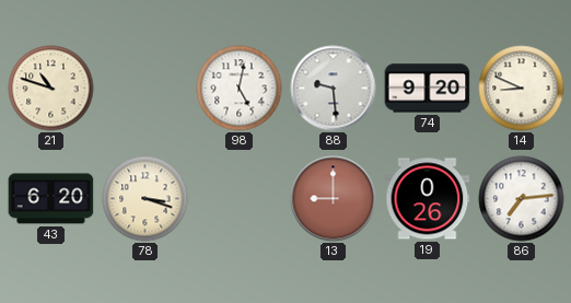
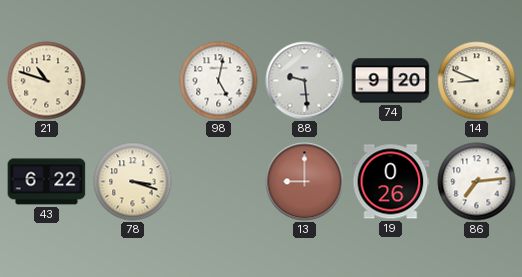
43: 6:20 -> 6:22
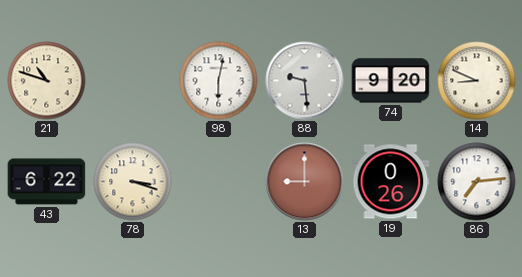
98: 5:02 -> 6:02
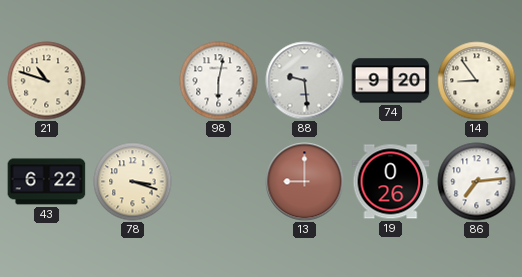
14: 8:49 -> 8:54
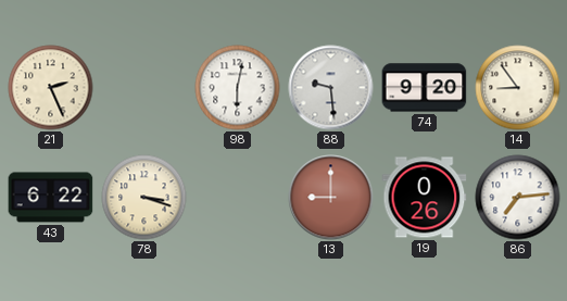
21: 10:48 -> 2:26
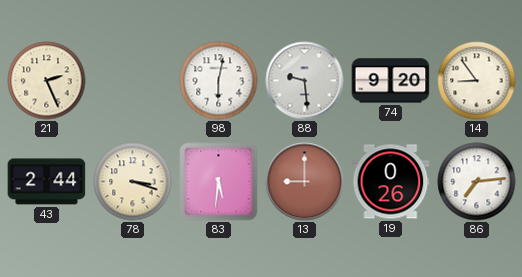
43: 6:22 -> 2:44
83: none -> 5:31
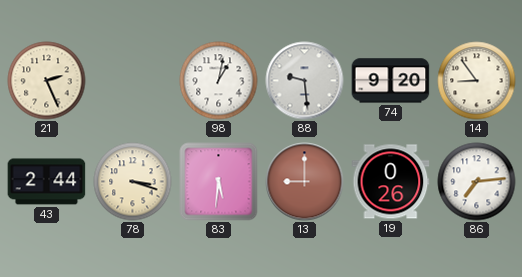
98: 6:02 -> 1:02
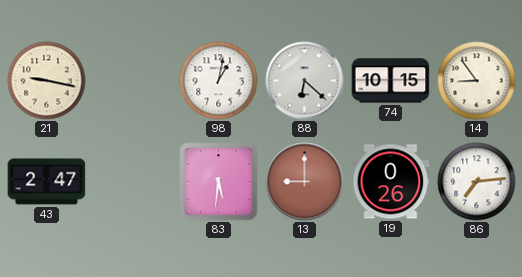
21: 2:26 -> 9:17
88: 9:29 -> 6:22
74: 9:20 -> 10:15
43: 2:44 -> 2:47
78: 3:18 -> none
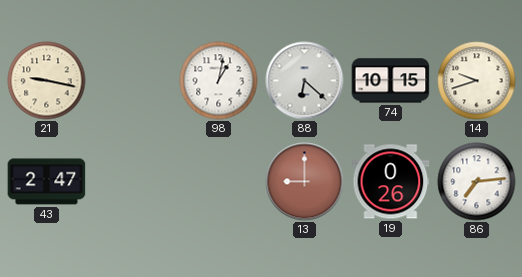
14: 8:54 -> 9:42
83: 5:31 -> none
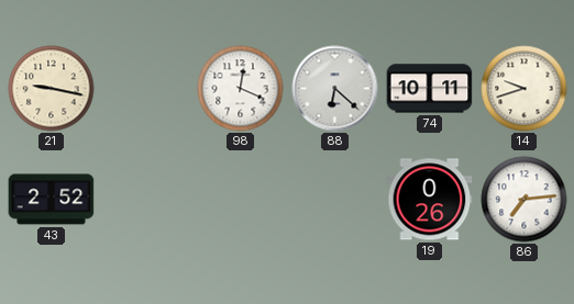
98: 1:02 -> 12:19
74: 10:15 -> 10:11
43: 2:47 -> 2:52
13: 9:00 -> none
